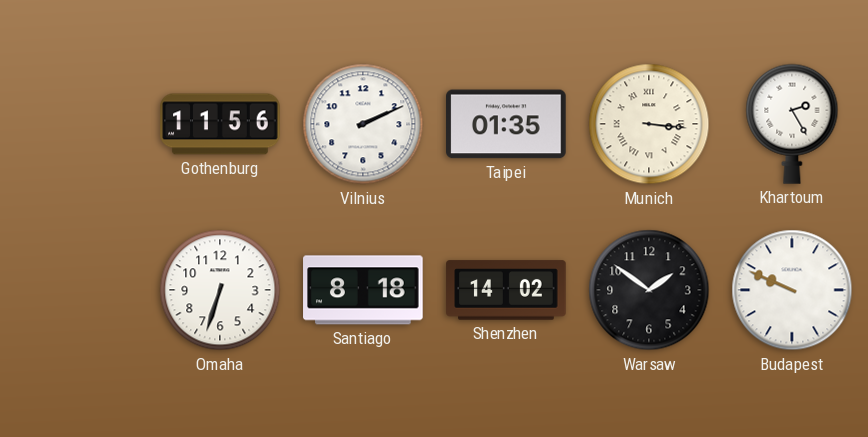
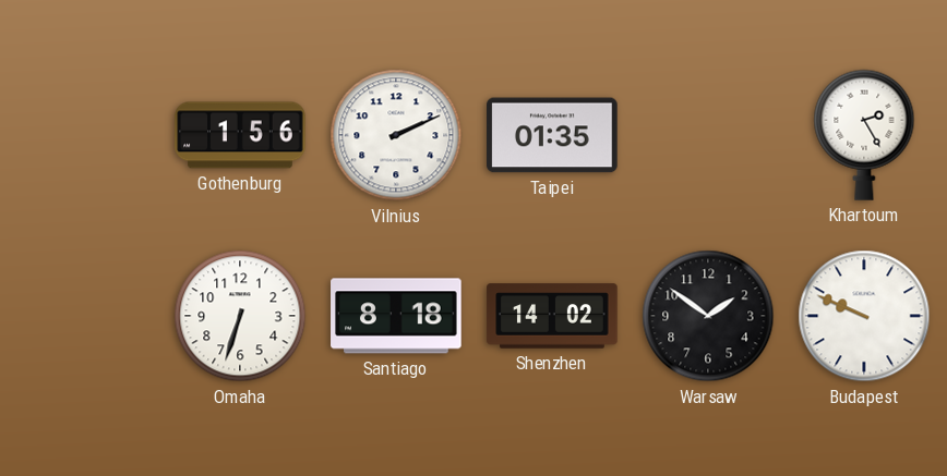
Gothenburg: 11:56 -> 1:56
Munich: 3:16 -> none
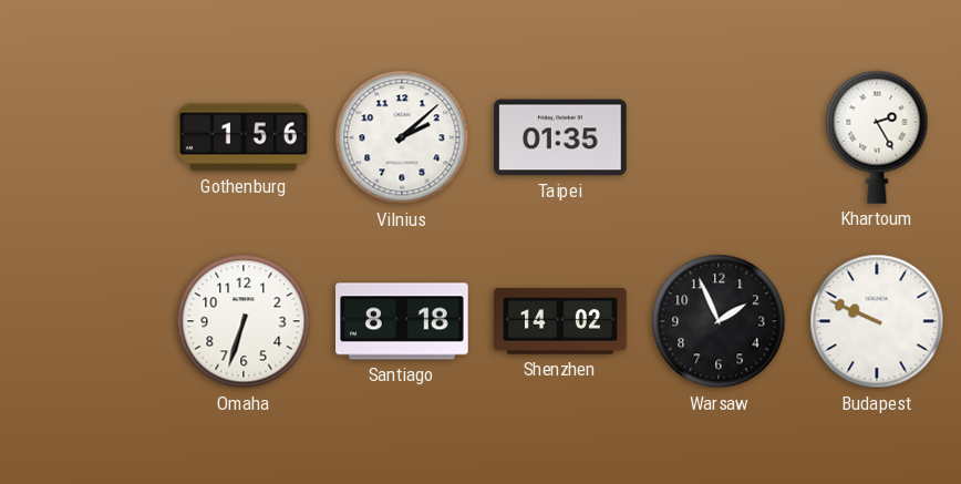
Vilnius: 2:11 -> 2:08
Warsaw: 1:51 -> 1:56
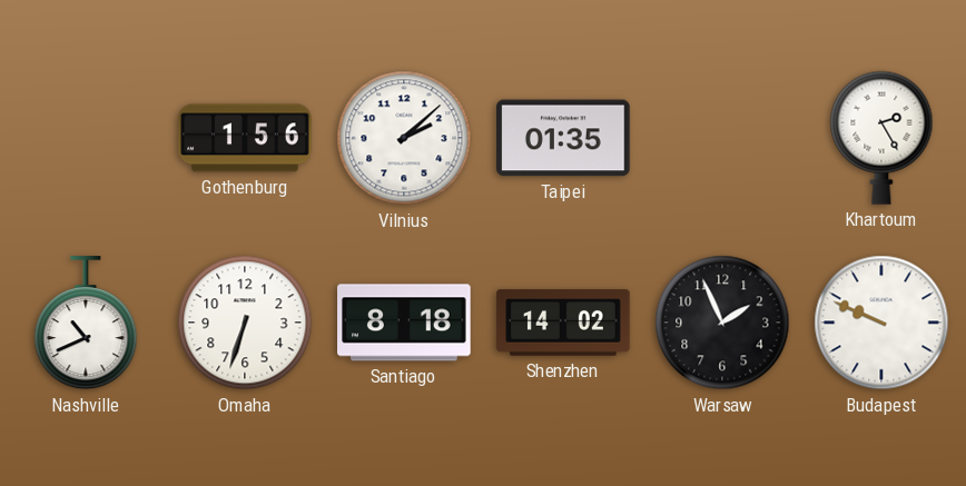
Nashville: none -> 10:41
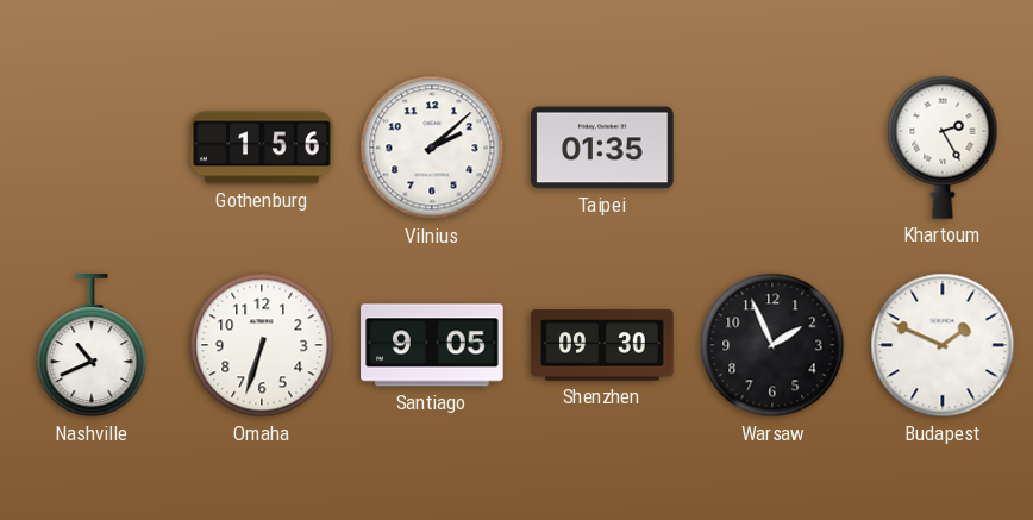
Santiago: 8:18 -> 9:05
Shenzhen: 14:02 -> 09:30
Budapest: 9:49 -> 1:49
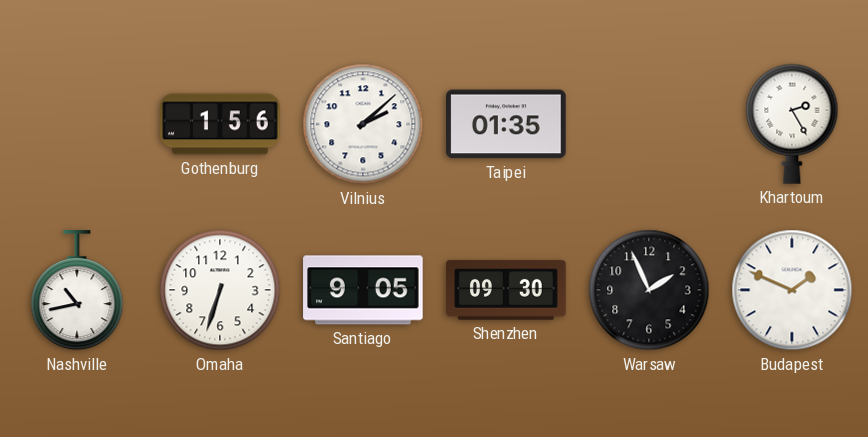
Nashville: 10:41 -> 10:43
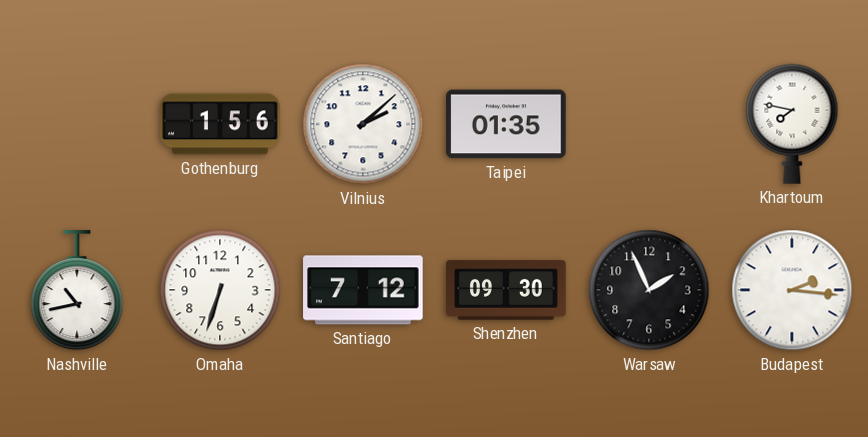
Khartoum: 2:25 -> 7:47
Santiago: 9:05 -> 7:12
Budapest: 1:49 -> 2:16
